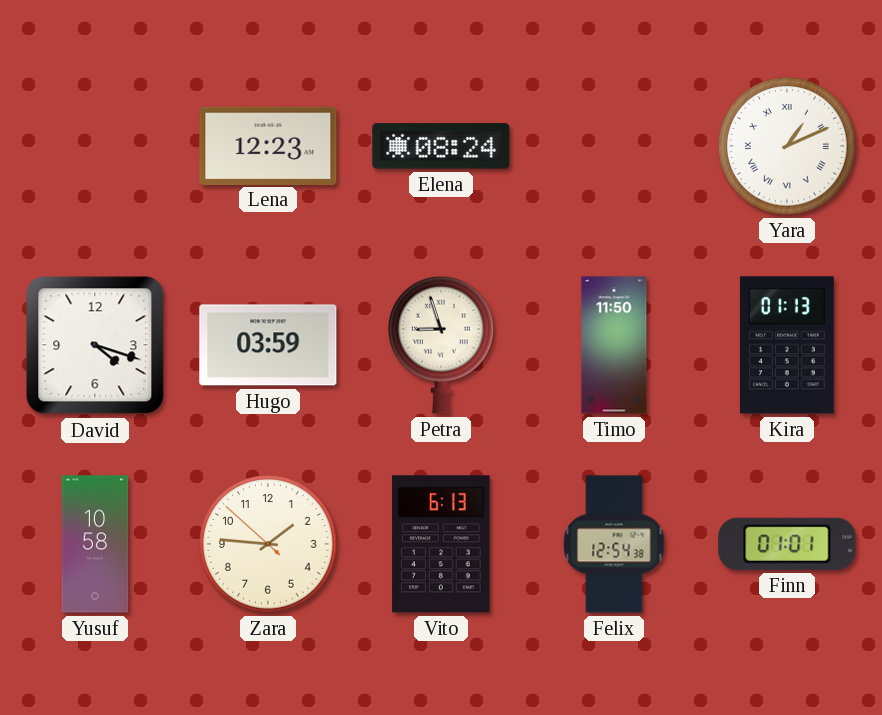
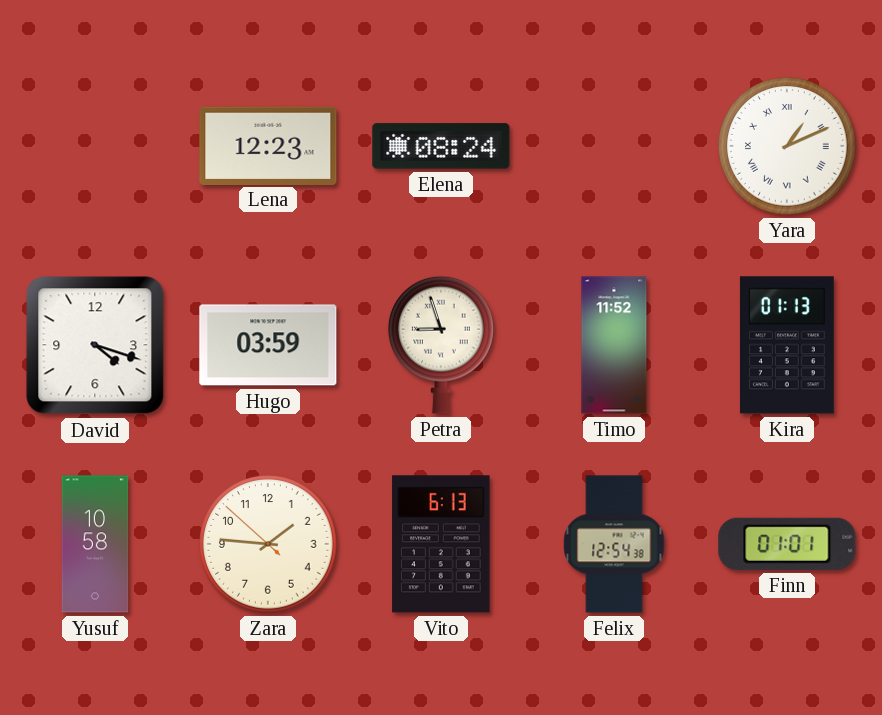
Timo: 11:50 -> 11:52
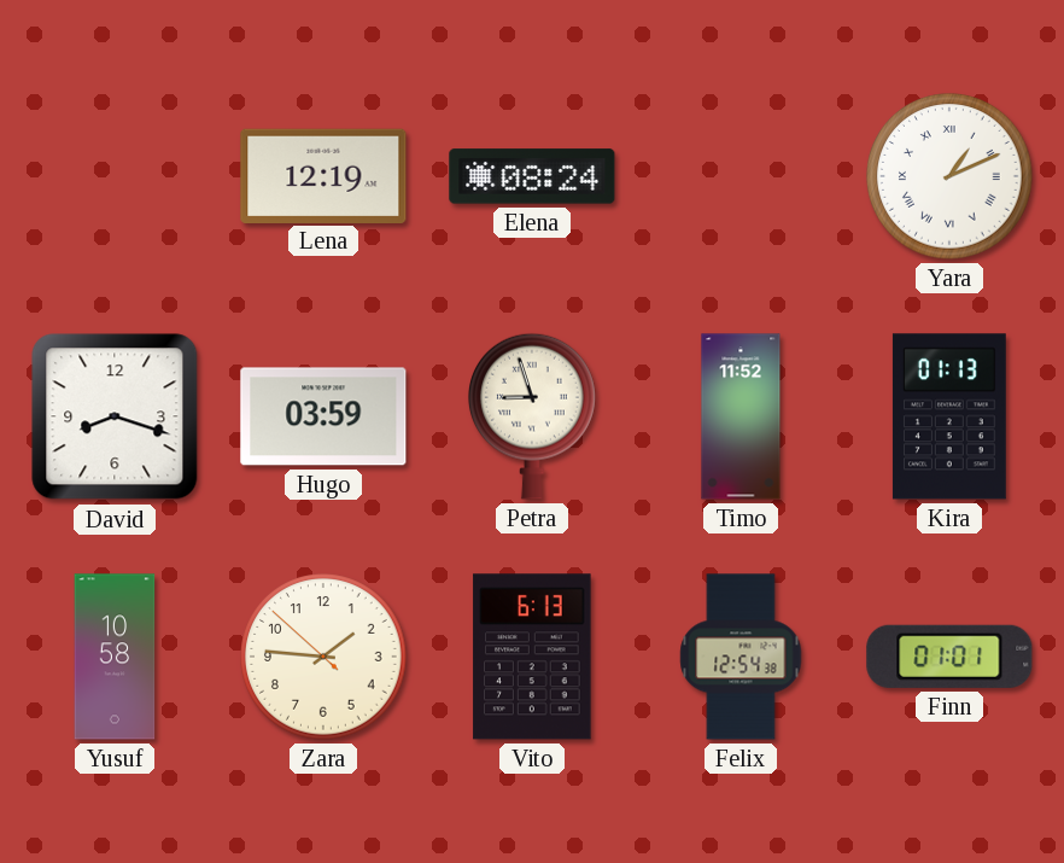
Lena: 12:23 -> 12:19
David: 4:18 -> 8:18
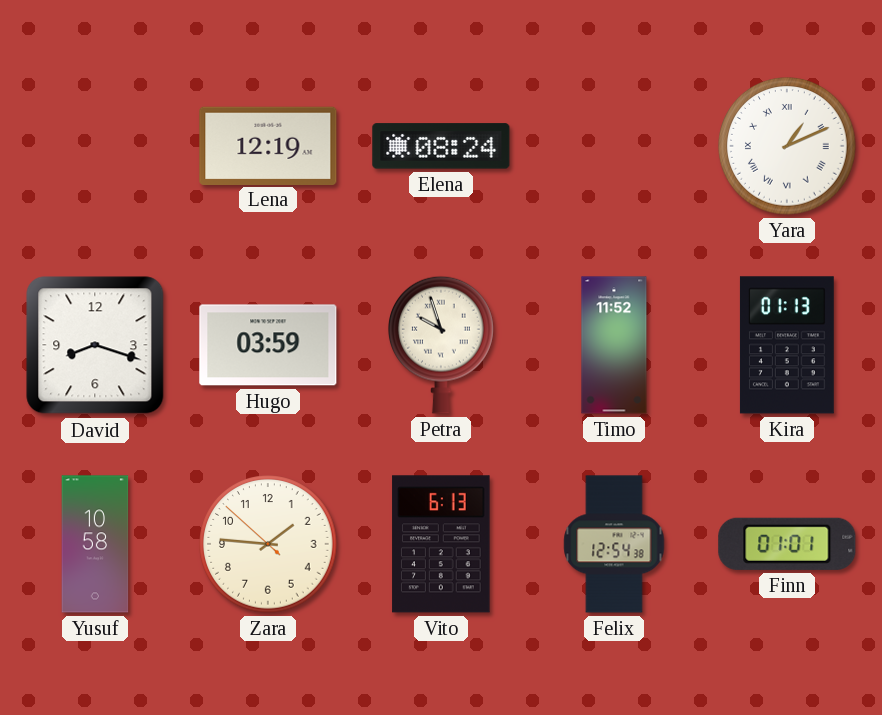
Petra: 8:57 -> 9:57
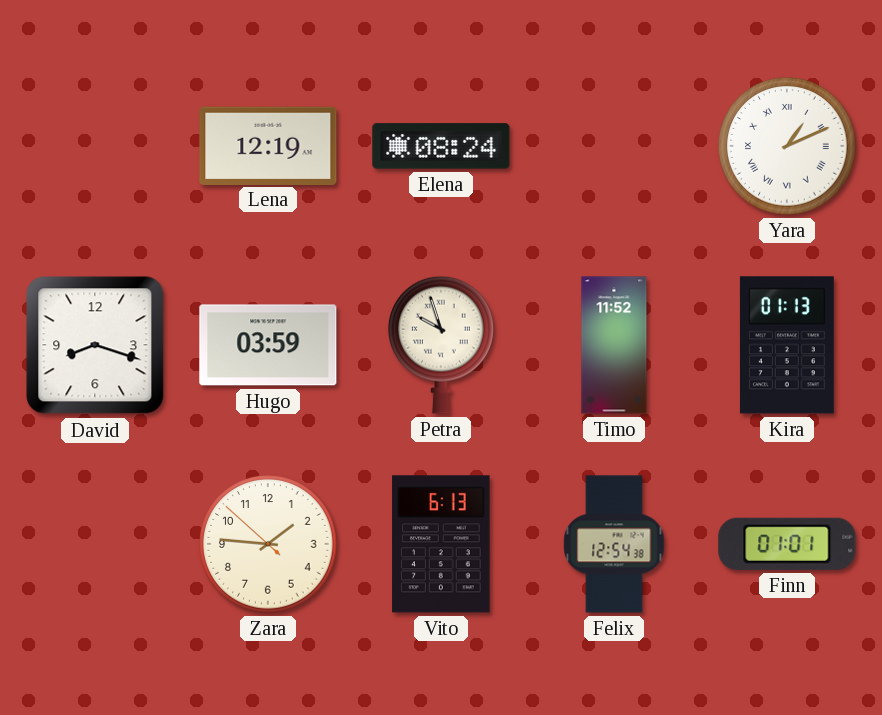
Yusuf: 10:58 -> none
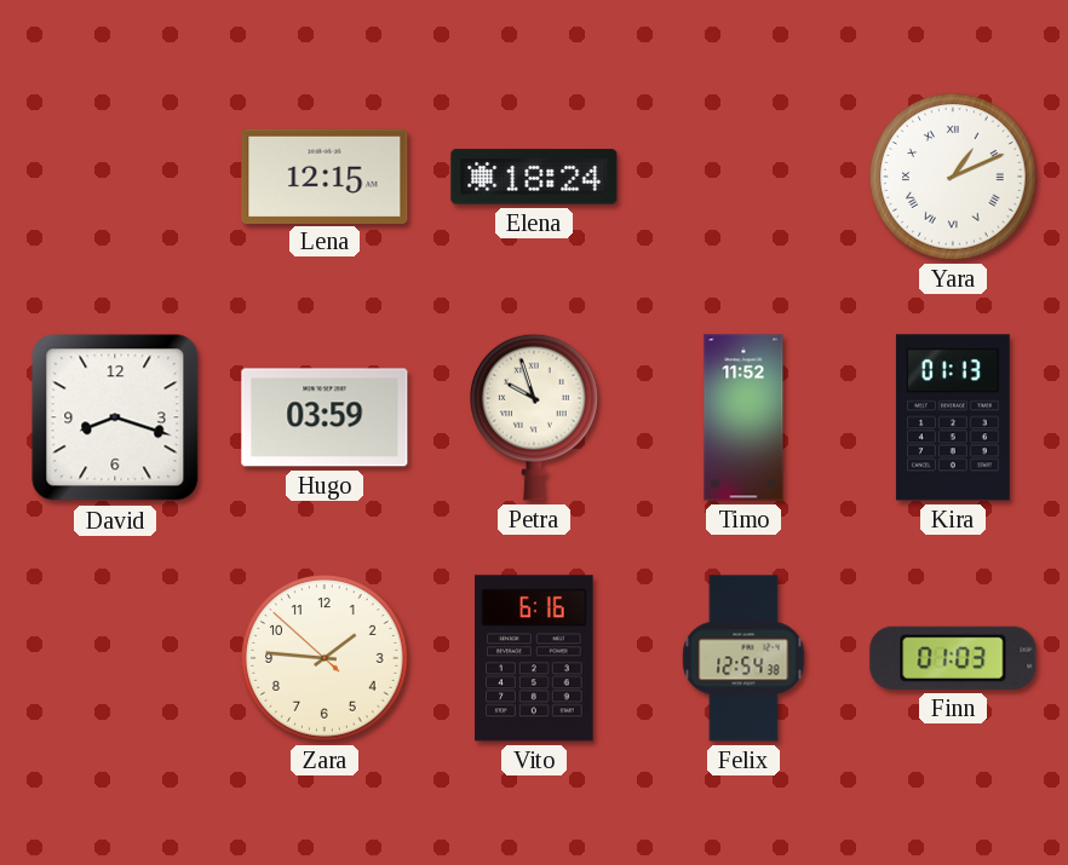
Lena: 12:19 -> 12:15
Elena: 08:24 -> 18:24
Vito: 6:13 -> 6:16
Finn: 01:01 -> 01:03
